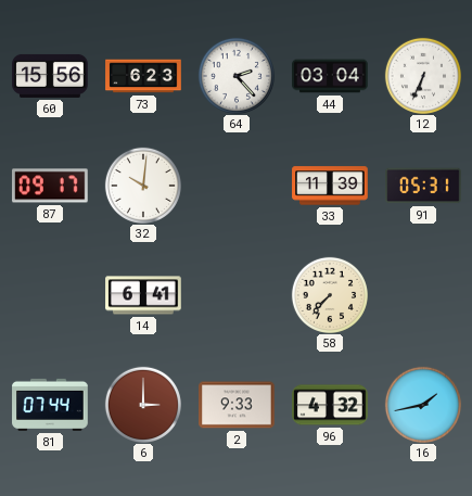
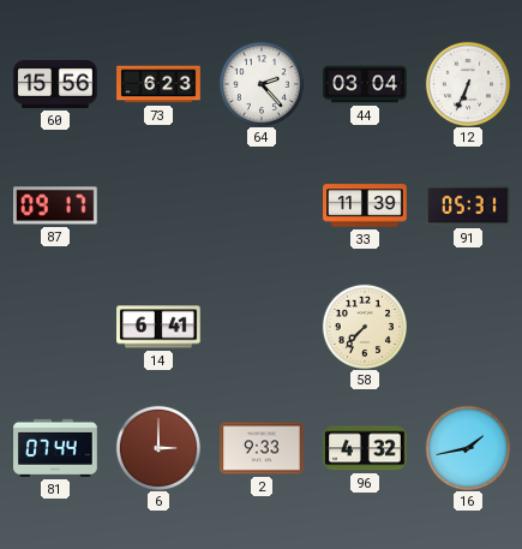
32: 10:01 -> none
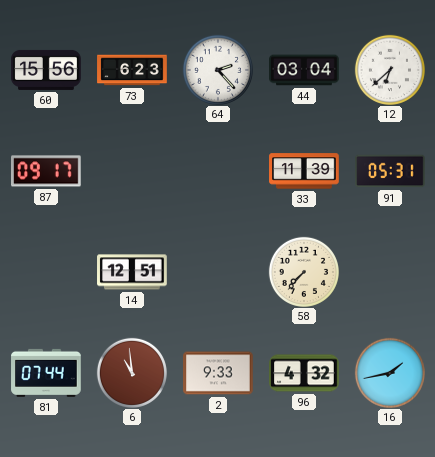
12: 6:34 -> 6:38
14: 6:41 -> 12:51
6: 3:00 -> 10:59
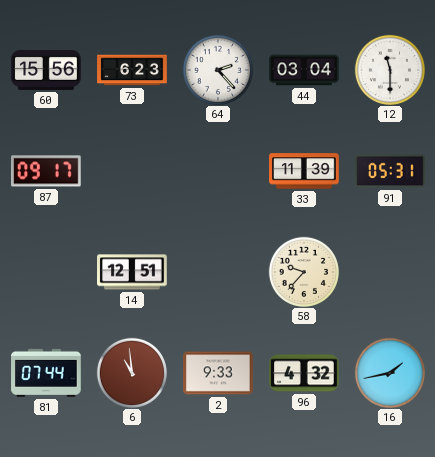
12: 6:38 -> 11:30
58: 7:37 -> 9:37
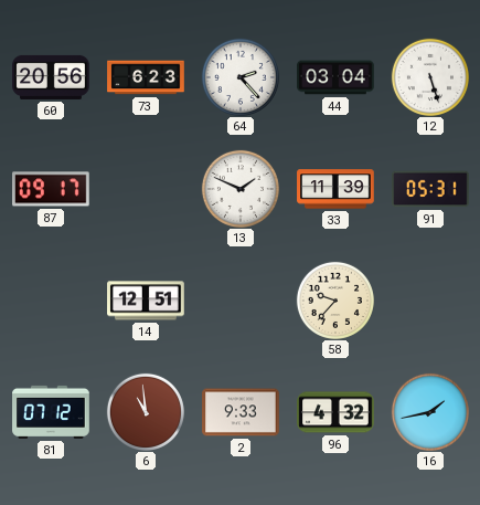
60: 15:56 -> 20:56
12: 11:30 -> 5:27
13: none -> 1:49
81: 07:44 -> 07:12
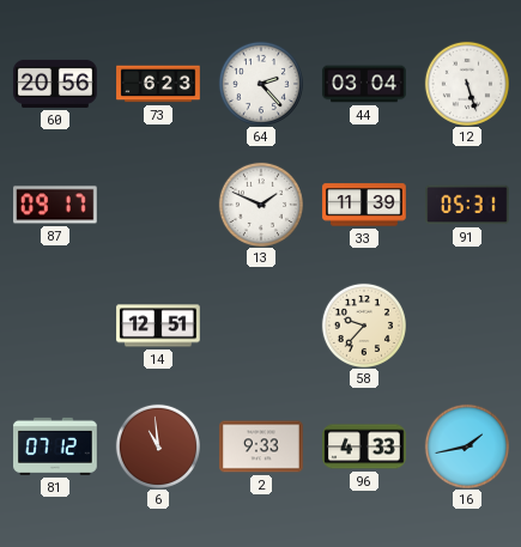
96: 4:32 -> 4:33
